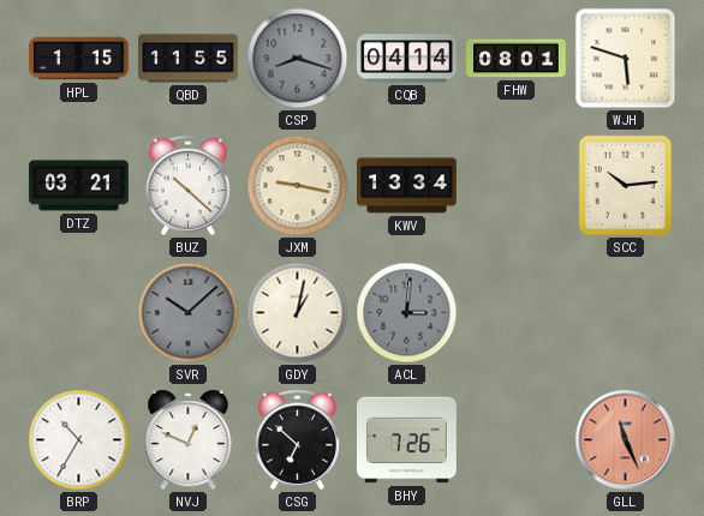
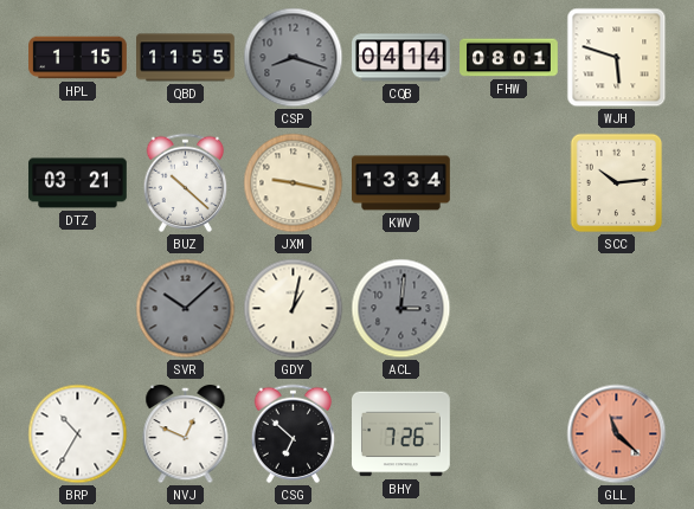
GLL: 11:26 -> 11:22
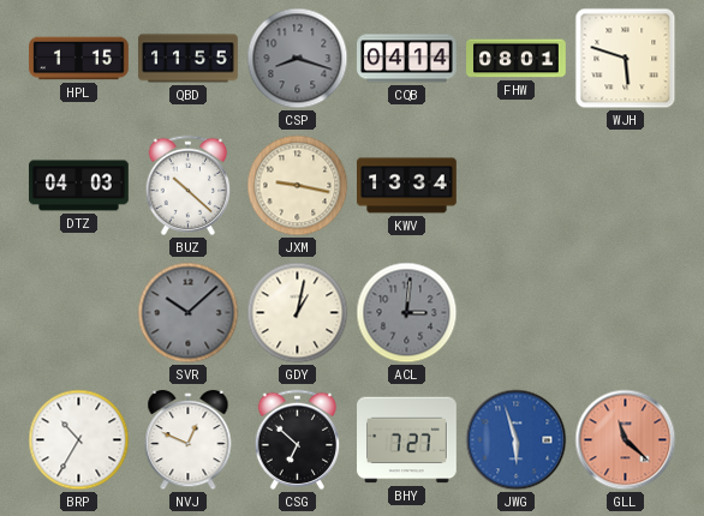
DTZ: 03:21 -> 04:03
SCC: 10:14 -> none
BHY: 7:26 -> 7:27
JWG: none -> 5:57
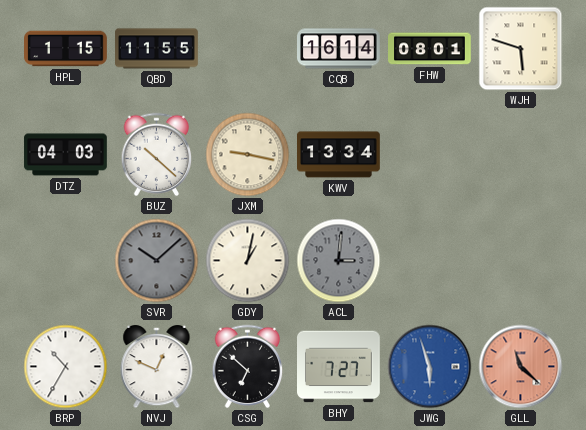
CSP: 8:18 -> none
CQB: 04:14 -> 16:14
